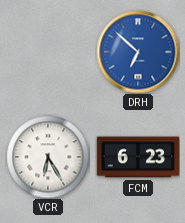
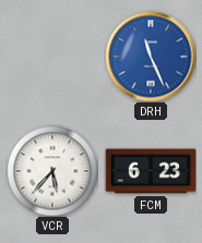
DRH: 6:52 -> 11:26
VCR: 6:25 -> 5:37
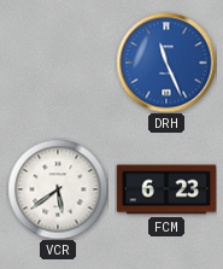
VCR: 5:37 -> 5:39
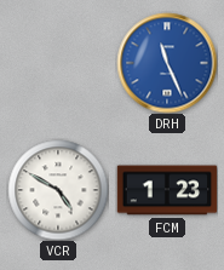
VCR: 5:39 -> 4:50
FCM: 6:23 -> 1:23
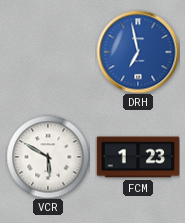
DRH: 11:26 -> 6:58
VCR: 4:50 -> 5:50
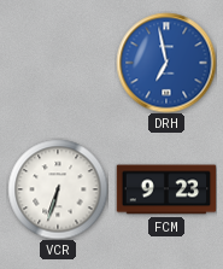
VCR: 5:50 -> 6:33
FCM: 1:23 -> 9:23
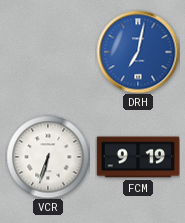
DRH: 6:58 -> 7:02
FCM: 9:23 -> 9:19
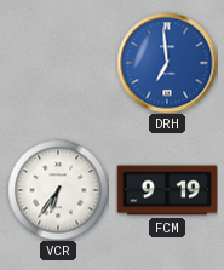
DRH: 7:02 -> 6:59
VCR: 6:33 -> 6:36
